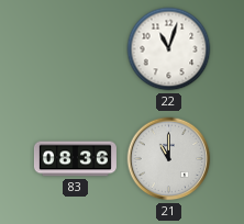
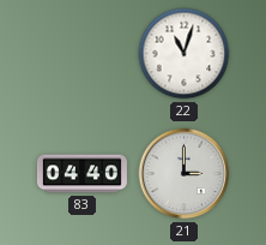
83: 08:36 -> 04:40
21: 11:00 -> 3:00
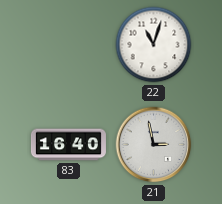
83: 04:40 -> 16:40
21: 3:00 -> 2:58
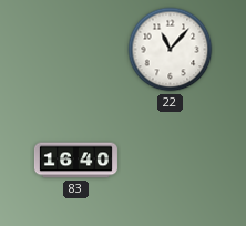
22: 11:03 -> 11:07
21: 2:58 -> none
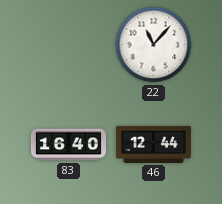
46: none -> 12:44
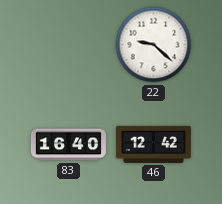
22: 11:07 -> 9:22
46: 12:44 -> 12:42
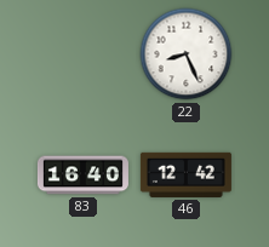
22: 9:22 -> 8:26
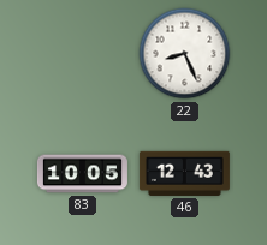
83: 16:40 -> 10:05
46: 12:42 -> 12:43
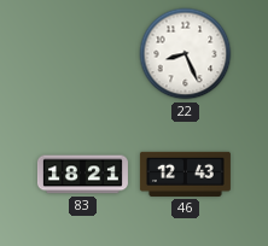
83: 10:05 -> 18:21
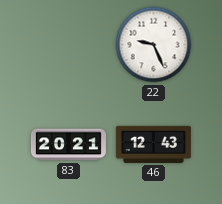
22: 8:26 -> 9:26
83: 18:21 -> 20:21
